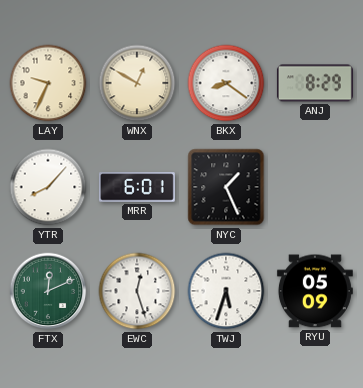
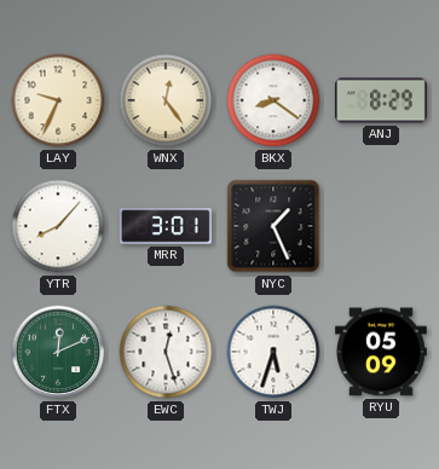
WNX: 12:50 -> 12:24
MRR: 6:01 -> 3:01
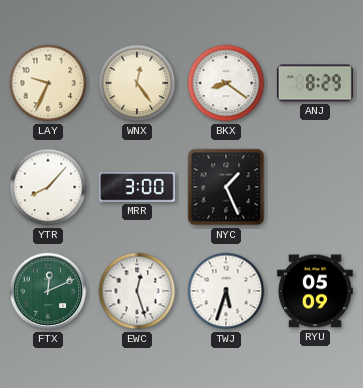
MRR: 3:01 -> 3:00
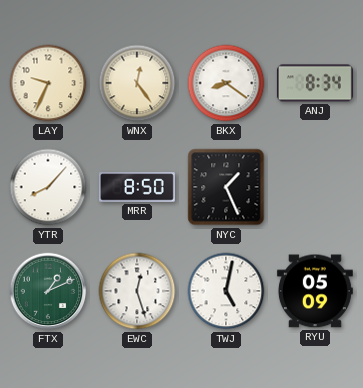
ANJ: 8:29 -> 8:34
MRR: 3:00 -> 8:50
FTX: 12:11 -> 1:11
TWJ: 5:33 -> 5:02
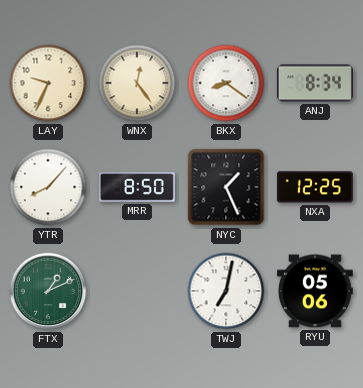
NXA: none -> 12:25
EWC: 12:27 -> none
TWJ: 5:02 -> 7:02
RYU: 05:09 -> 05:06
